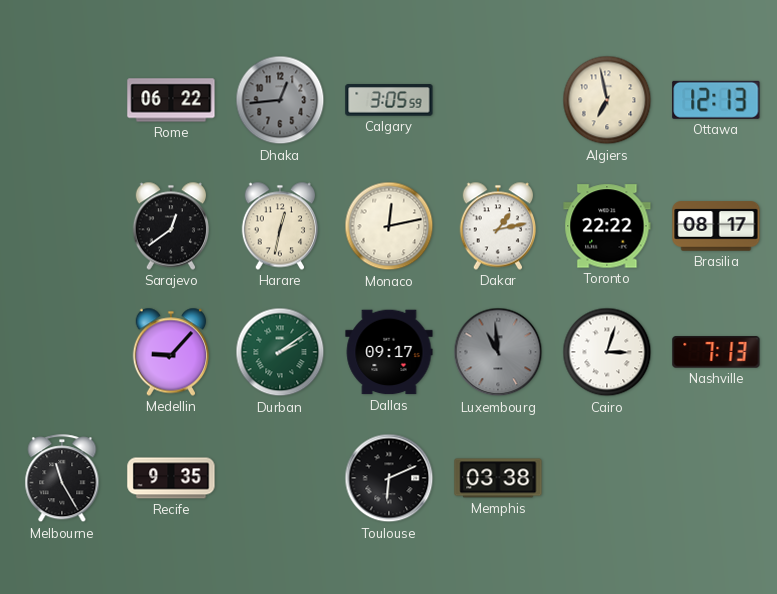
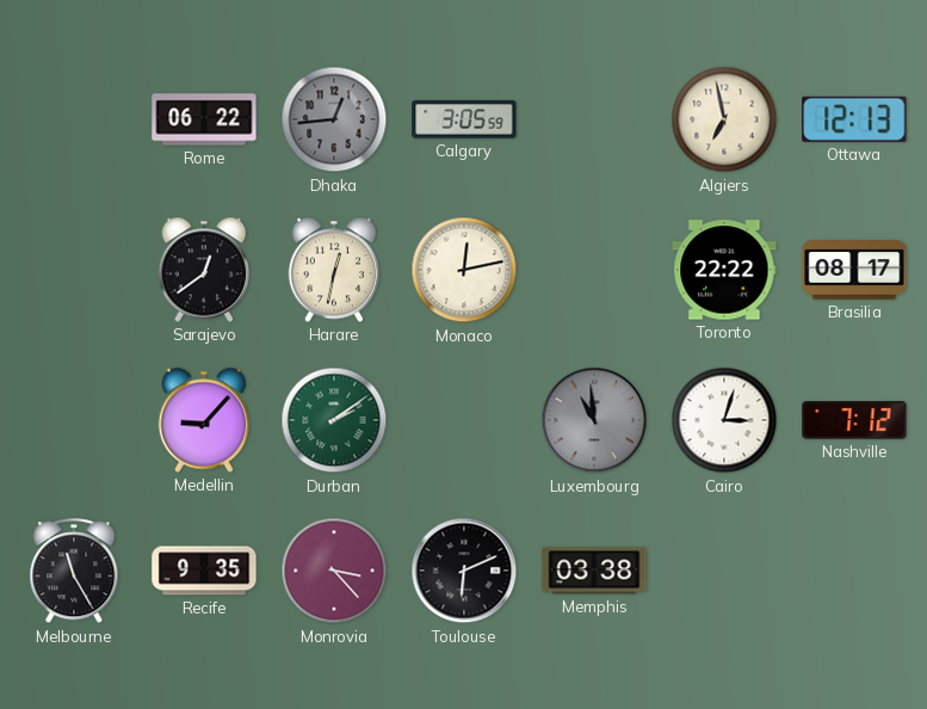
Dakar: 1:13 -> none
Dallas: 09:17 -> none
Nashville: 7:13 -> 7:12
Monrovia: none -> 3:23
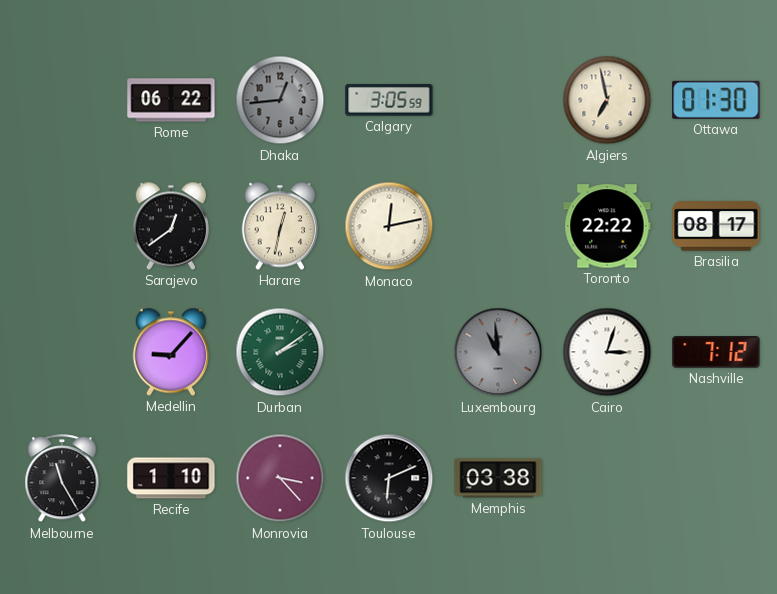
Ottawa: 12:13 -> 01:30
Recife: 9:35 -> 1:10
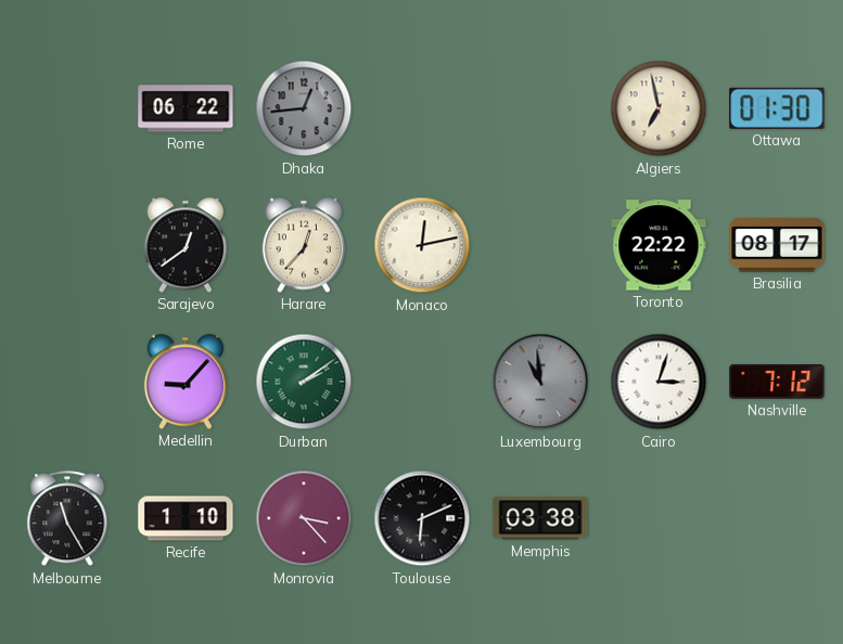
Calgary: 3:05 -> none
Harare: 12:32 -> 12:37
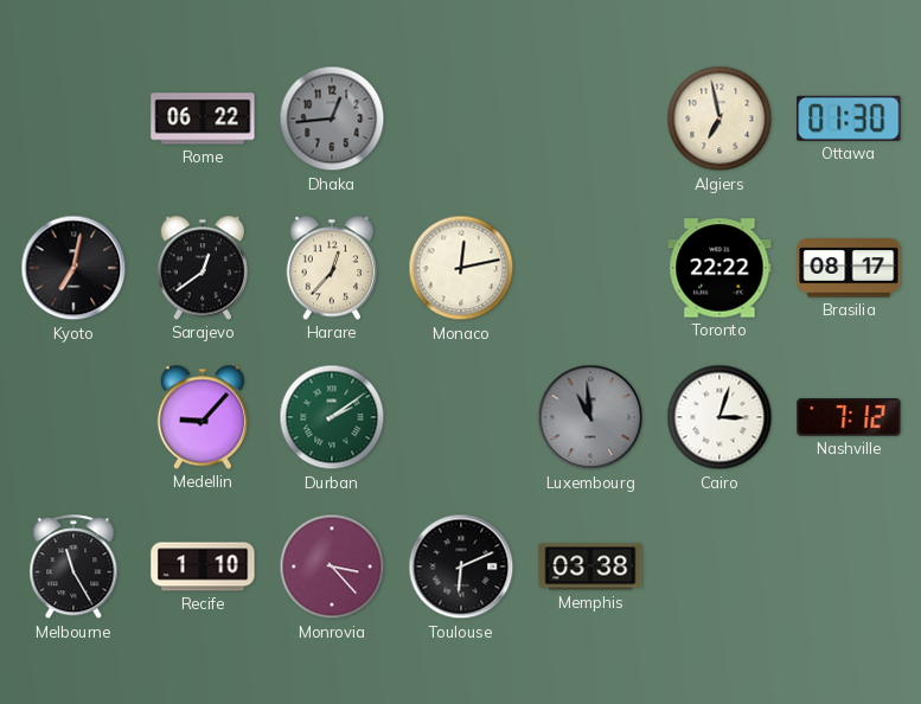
Kyoto: none -> 7:02
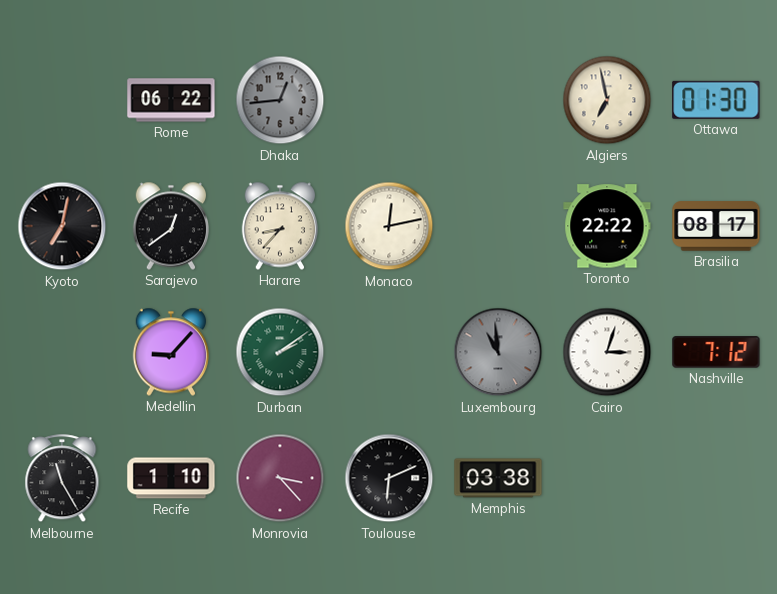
Harare: 12:37 -> 8:37
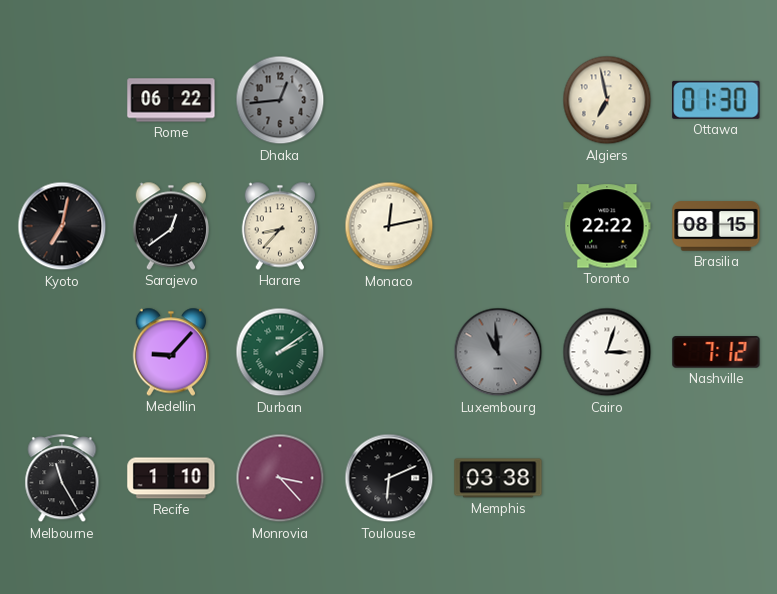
Brasilia: 08:17 -> 08:15
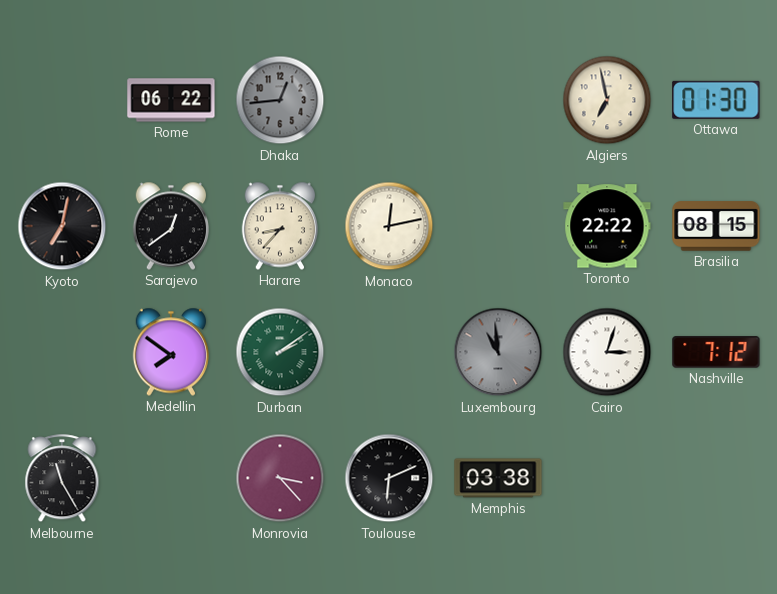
Medellin: 9:07 -> 7:51
Recife: 1:10 -> none
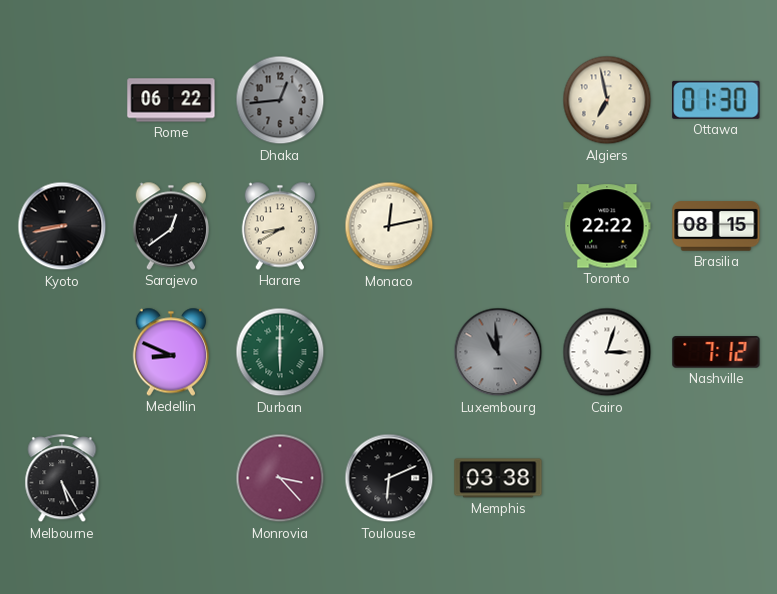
Kyoto: 7:02 -> 8:43
Harare: 8:37 -> 8:40
Medellin: 7:51 -> 8:49
Durban: 2:09 -> 6:00
Melbourne: 11:25 -> 5:25
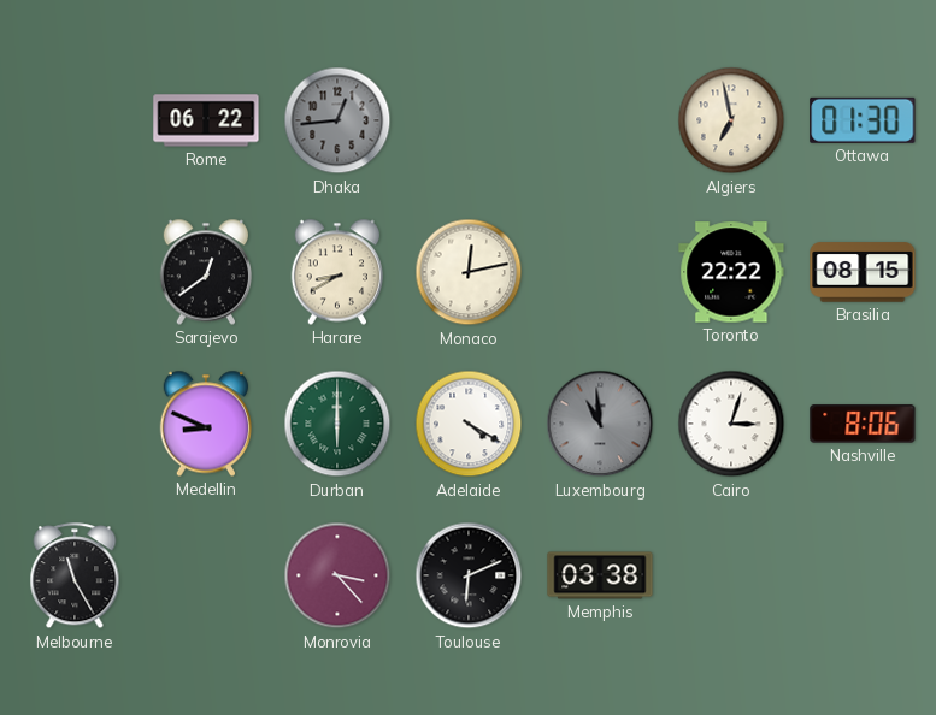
Kyoto: 8:43 -> none
Adelaide: none -> 4:20
Nashville: 7:12 -> 8:06
Melbourne: 5:25 -> 11:25
